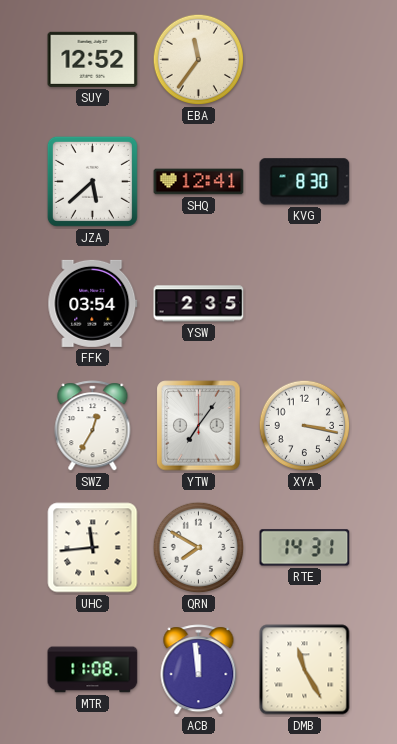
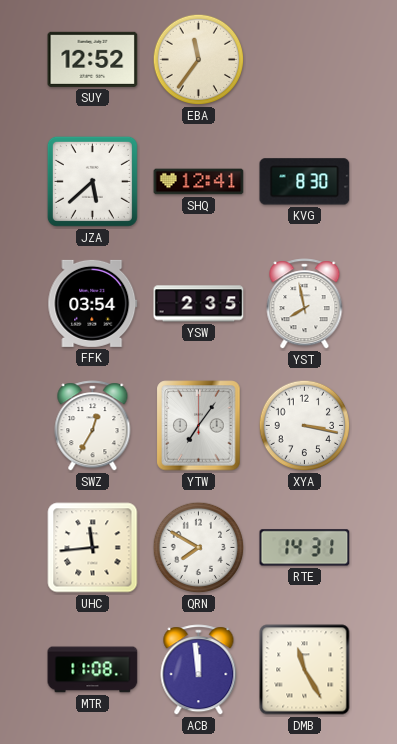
YST: none -> 7:58
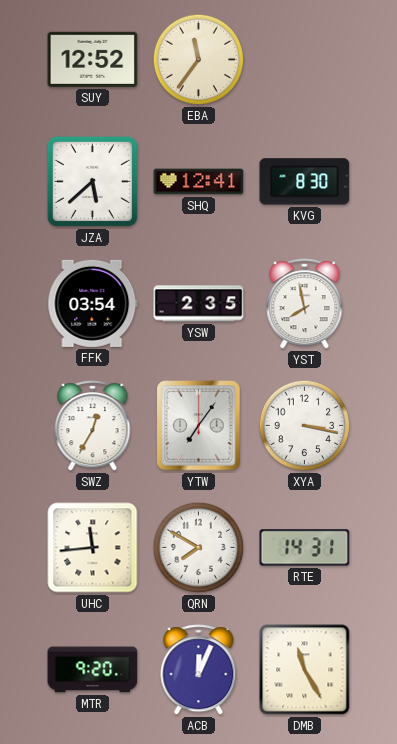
MTR: 11:08 -> 9:20
ACB: 11:59 -> 12:04
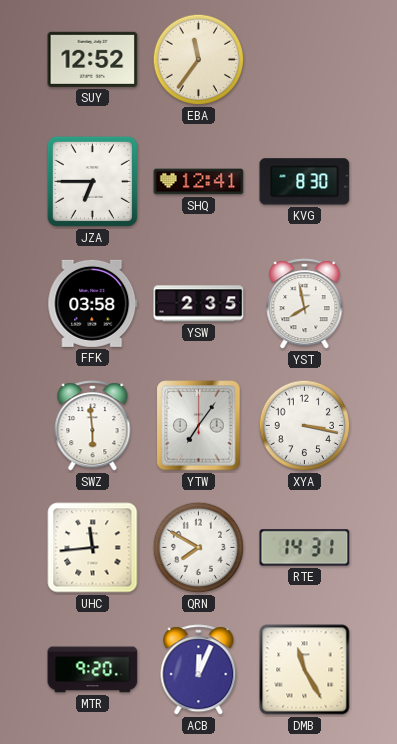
JZA: 5:38 -> 6:45
FFK: 03:54 -> 03:58
SWZ: 12:35 -> 5:59
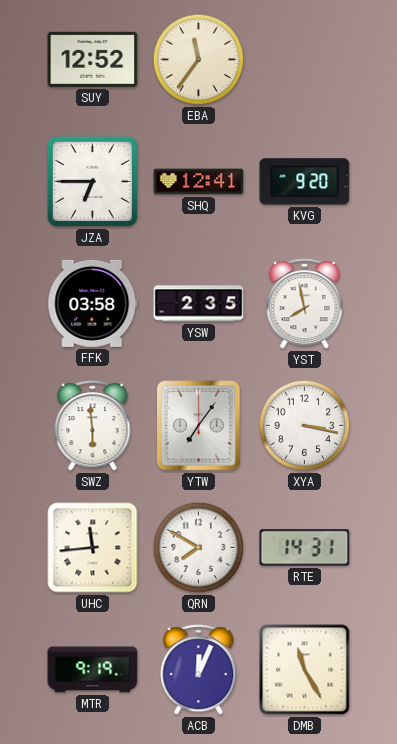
KVG: 8:30 -> 9:20
MTR: 9:20 -> 9:19
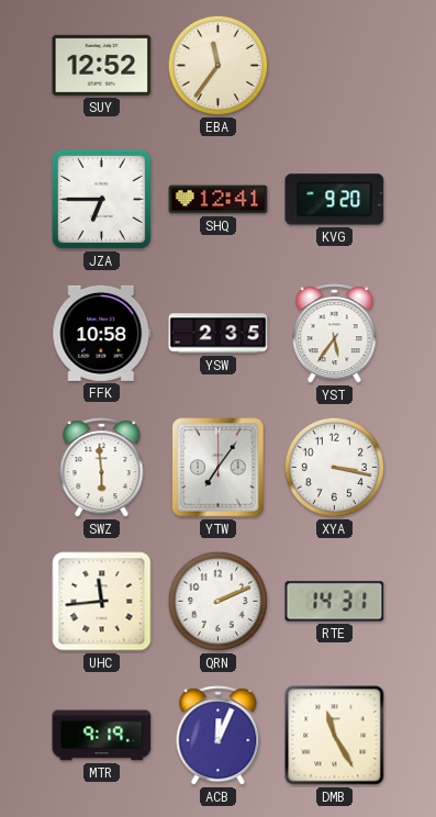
FFK: 03:58 -> 10:58
YST: 7:58 -> 5:36
QRN: 7:50 -> 2:11
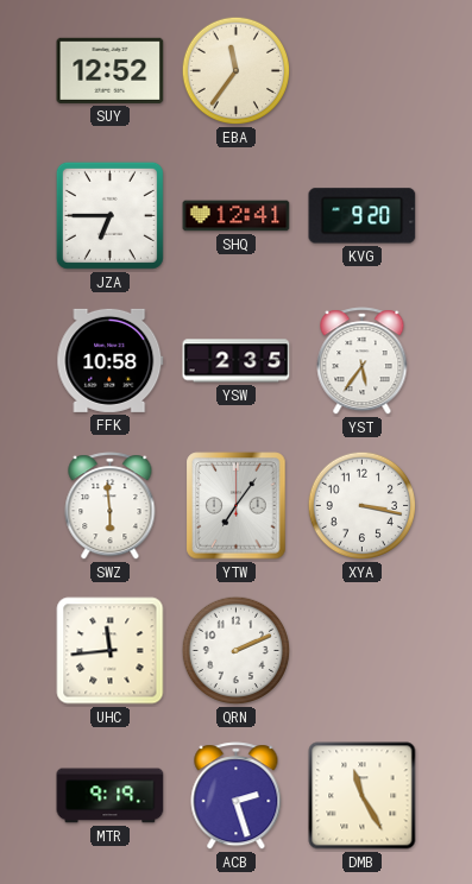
RTE: 14:31 -> none
ACB: 12:04 -> 2:27
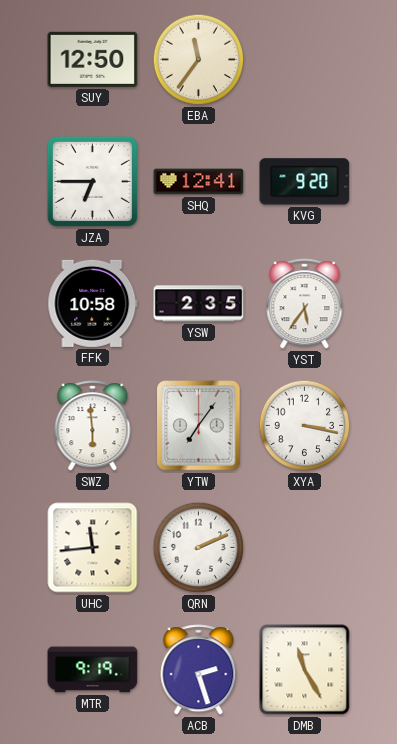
SUY: 12:52 -> 12:50
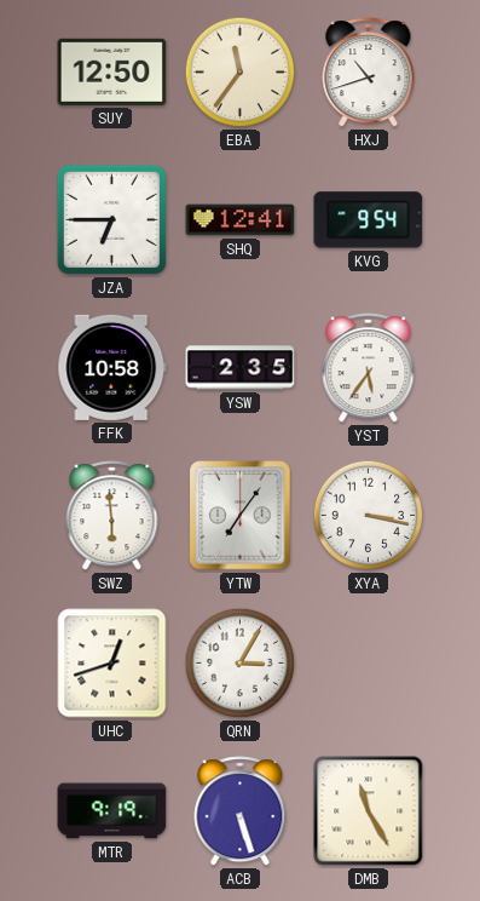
HXJ: none -> 10:42
KVG: 9:20 -> 9:54
UHC: 11:44 -> 12:42
QRN: 2:11 -> 3:05
ACB: 2:27 -> 5:27
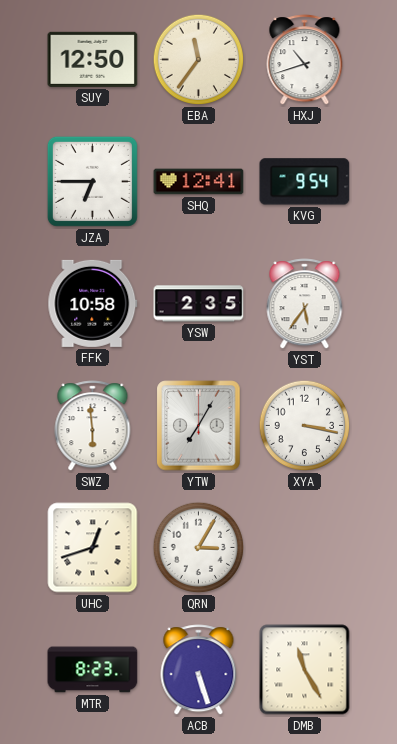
YTW: 7:06 -> 7:05
MTR: 9:19 -> 8:23
